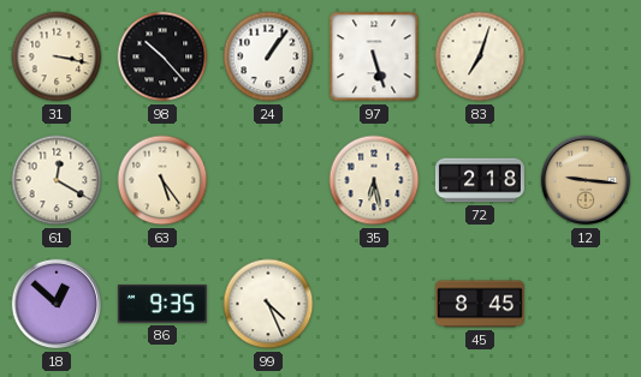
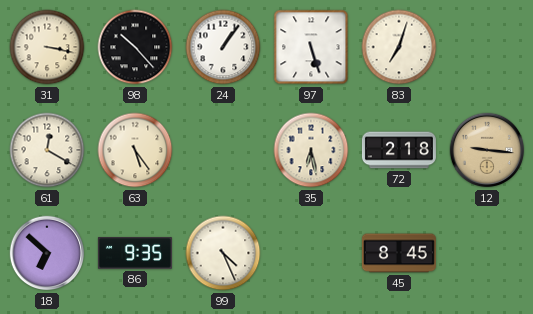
18: 12:52 -> 6:52
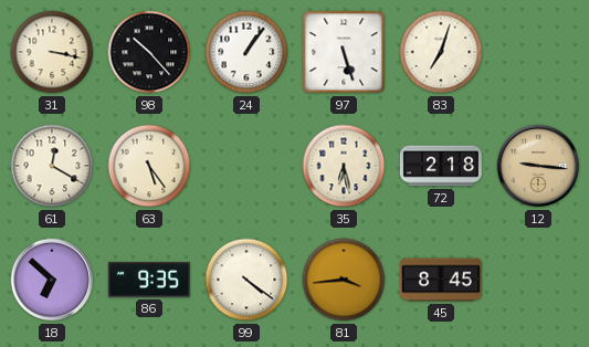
99: 4:26 -> 4:21
81: none -> 3:44
